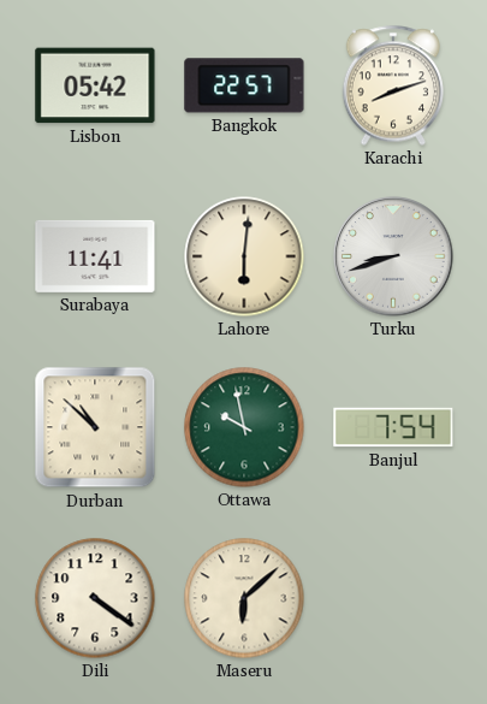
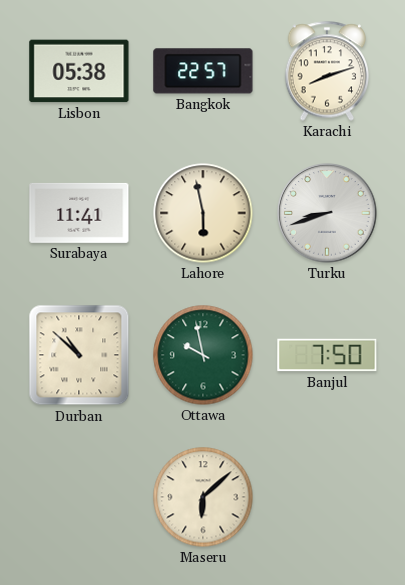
Lisbon: 05:42 -> 05:38
Lahore: 6:01 -> 5:58
Banjul: 7:54 -> 7:50
Dili: 4:21 -> none
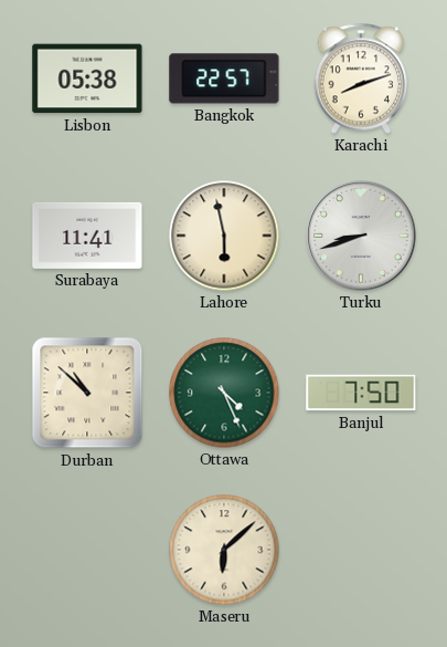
Ottawa: 9:58 -> 4:26
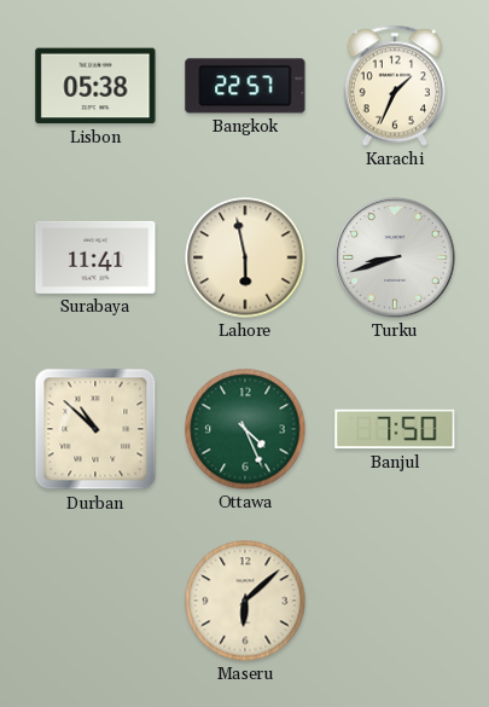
Karachi: 8:12 -> 1:34
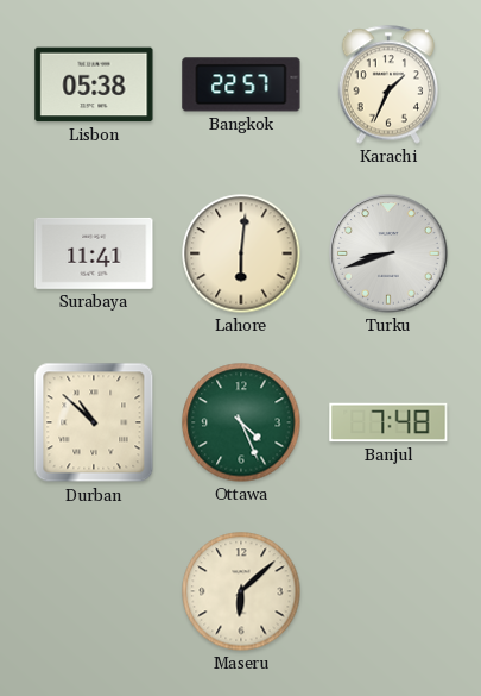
Lahore: 5:58 -> 6:01
Banjul: 7:50 -> 7:48
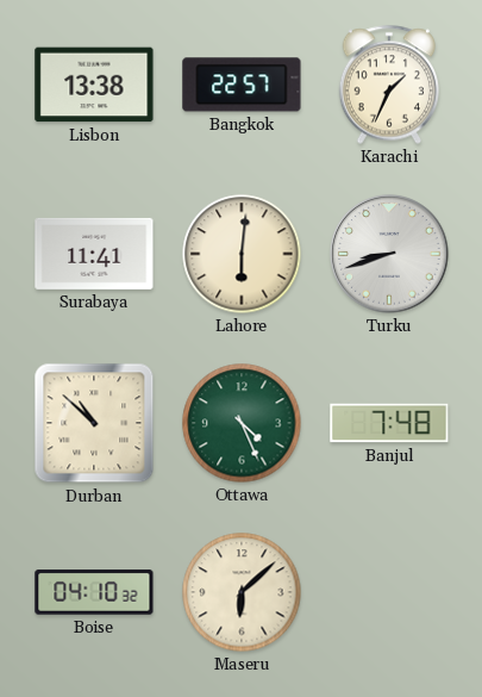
Lisbon: 05:38 -> 13:38
Boise: none -> 04:10
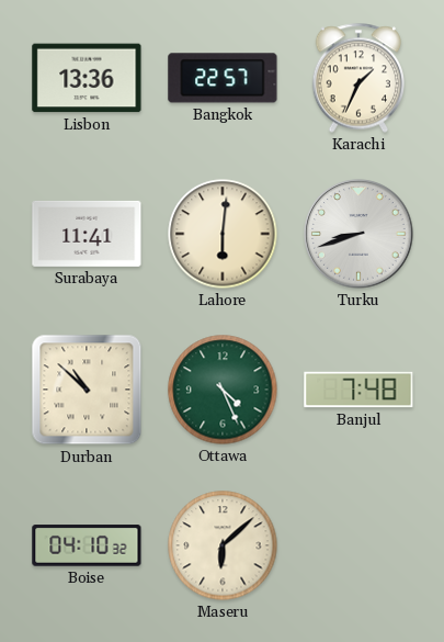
Lisbon: 13:38 -> 13:36
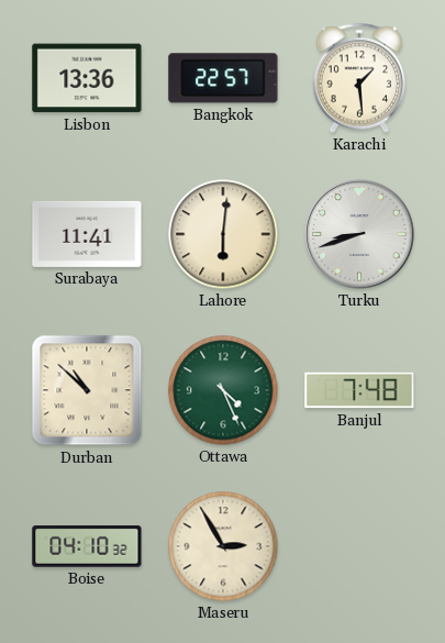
Karachi: 1:34 -> 1:29
Maseru: 6:08 -> 2:55
